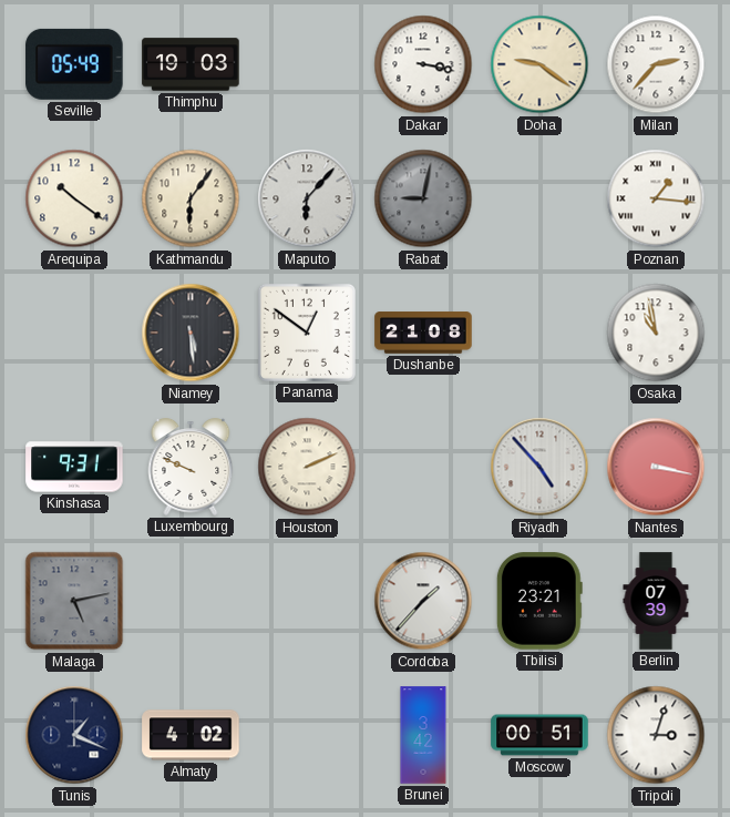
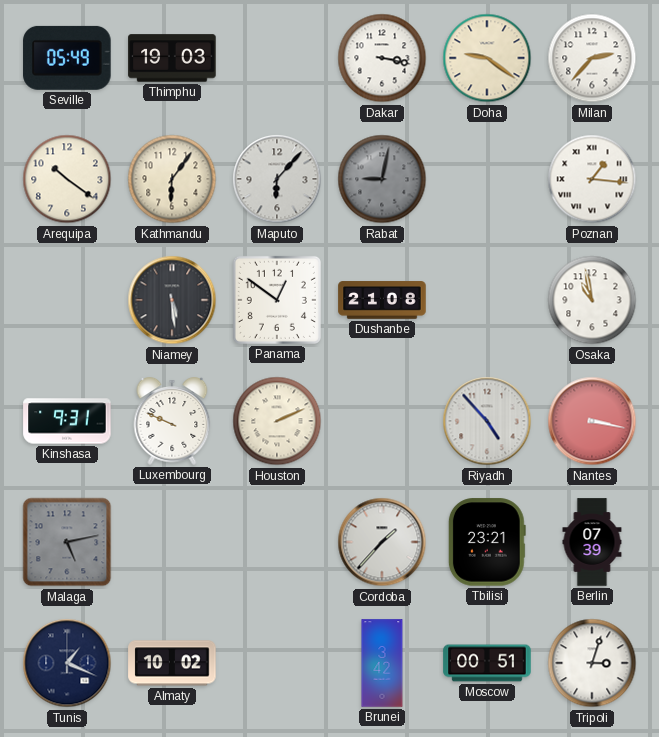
Almaty: 4:02 -> 10:02
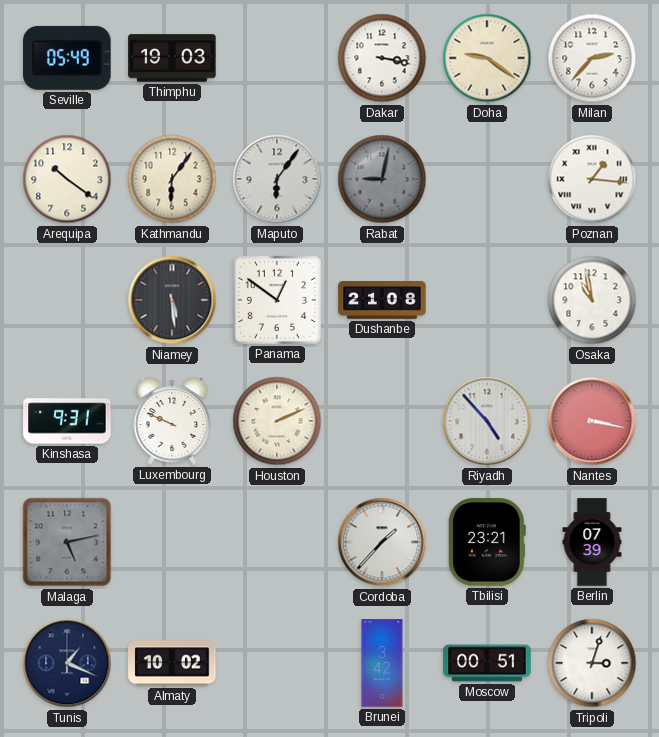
Maputo: 6:07 -> 6:06
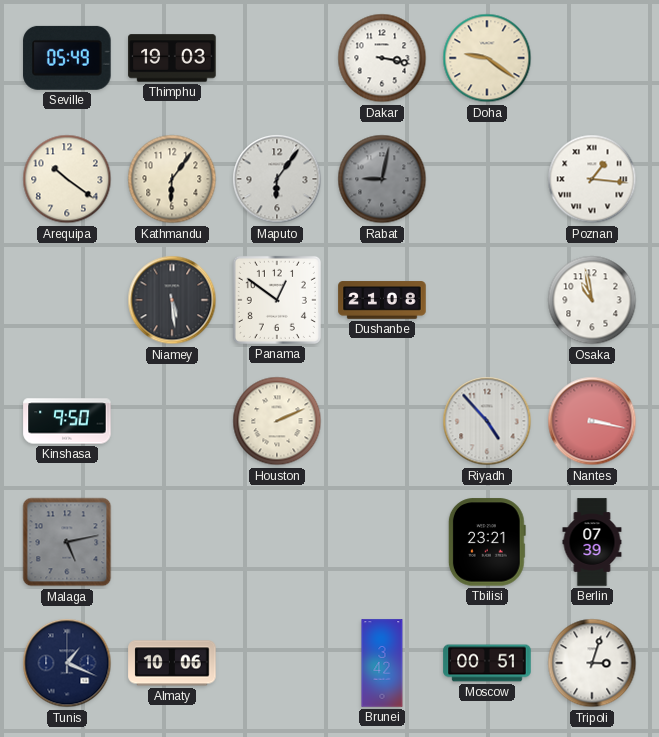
Milan: 2:37 -> none
Kinshasa: 9:31 -> 9:50
Luxembourg: 9:49 -> none
Cordoba: 1:37 -> none
Almaty: 10:02 -> 10:06
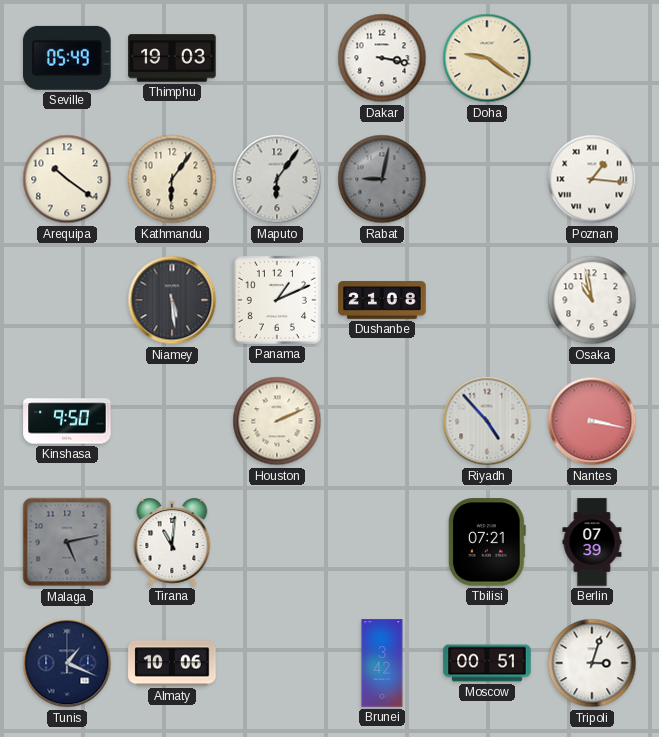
Panama: 12:51 -> 1:11
Tirana: none -> 11:01
Tbilisi: 23:21 -> 07:21
